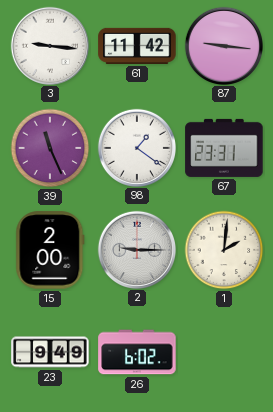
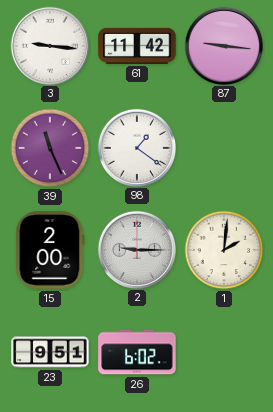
67: 23:31 -> none
23: 9:49 -> 9:51
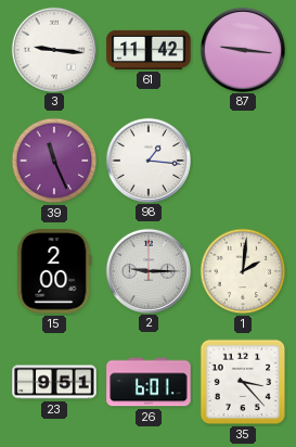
98: 1:21 -> 1:16
26: 6:02 -> 6:01
35: none -> 3:23
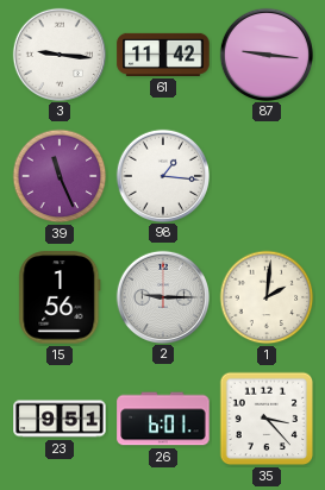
15: 2:00 -> 1:56
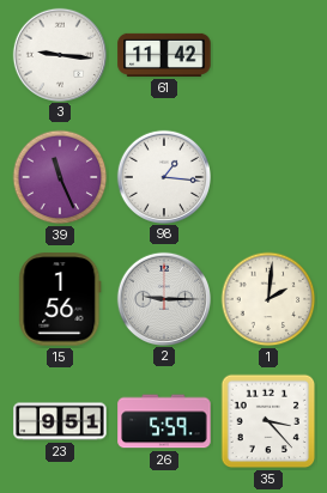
87: 9:16 -> none
26: 6:01 -> 5:59
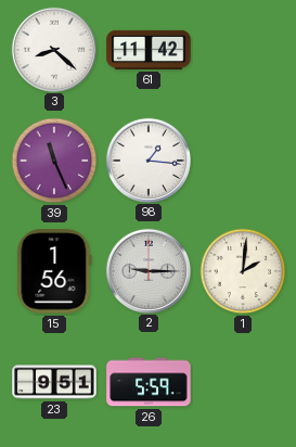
3: 9:16 -> 8:22
35: 3:23 -> none
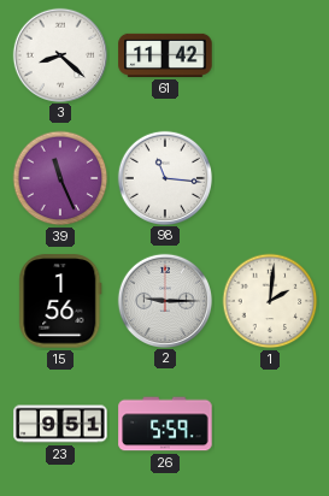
98: 1:16 -> 11:16
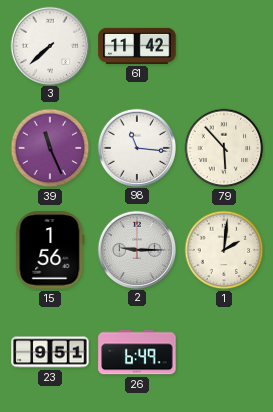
3: 8:22 -> 7:38
79: none -> 5:53
26: 5:59 -> 6:49
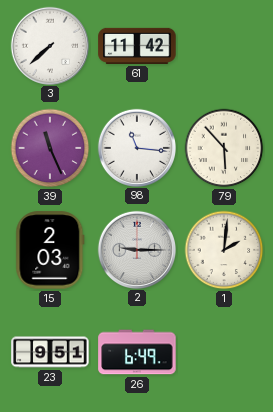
15: 1:56 -> 2:03
